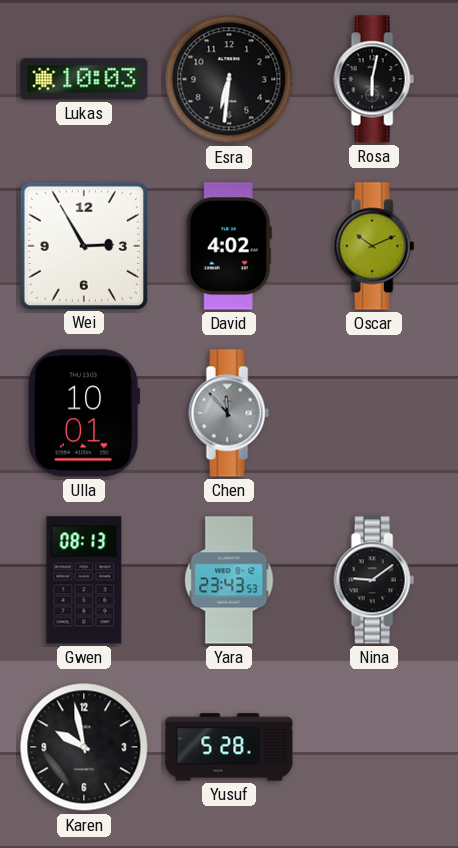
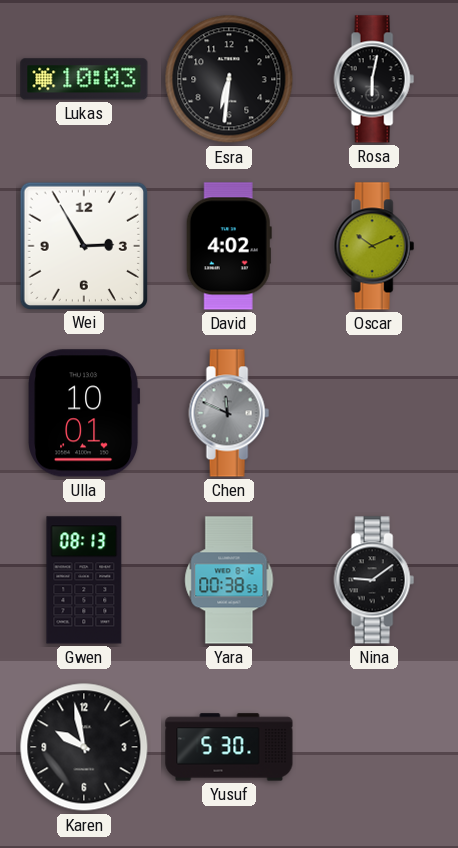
Chen: 11:53 -> 11:49
Yara: 23:43 -> 00:38
Yusuf: 5:28 -> 5:30
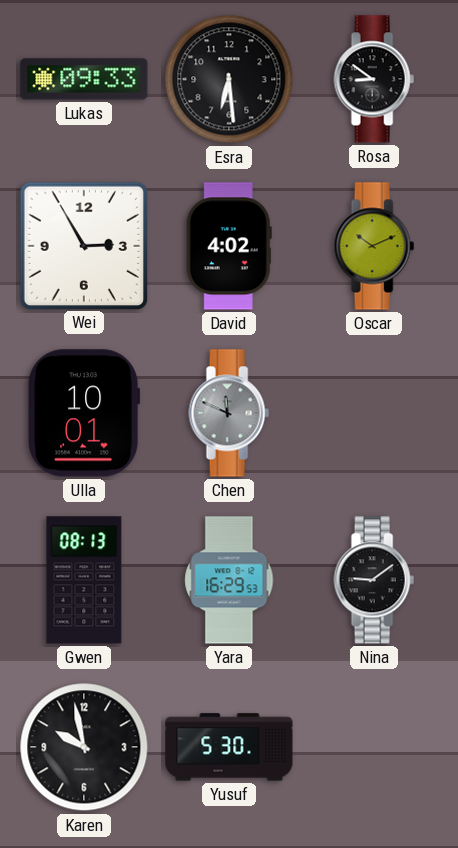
Lukas: 10:03 -> 09:33
Esra: 6:31 -> 6:29
Rosa: 6:02 -> 8:51
Yara: 00:38 -> 16:29
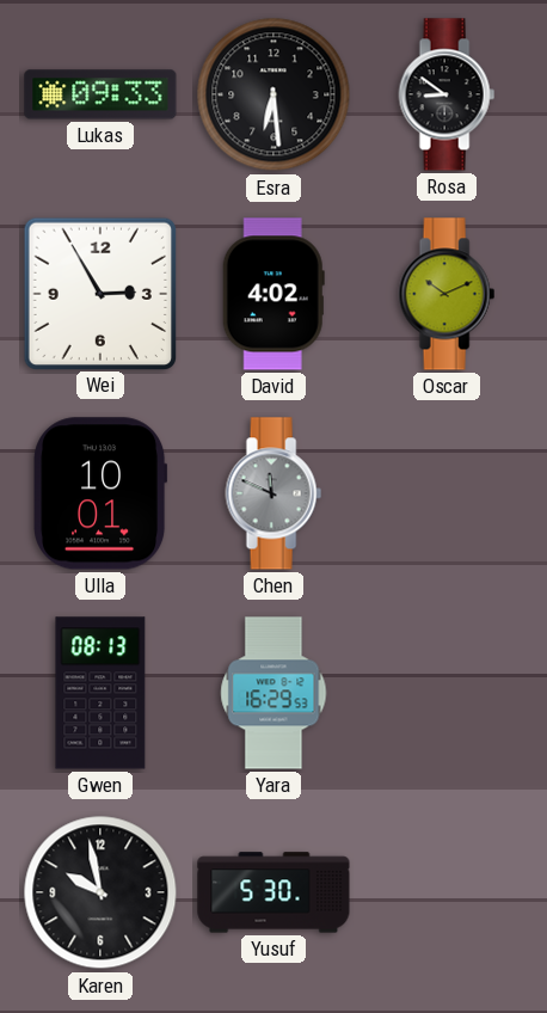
Nina: 9:09 -> none
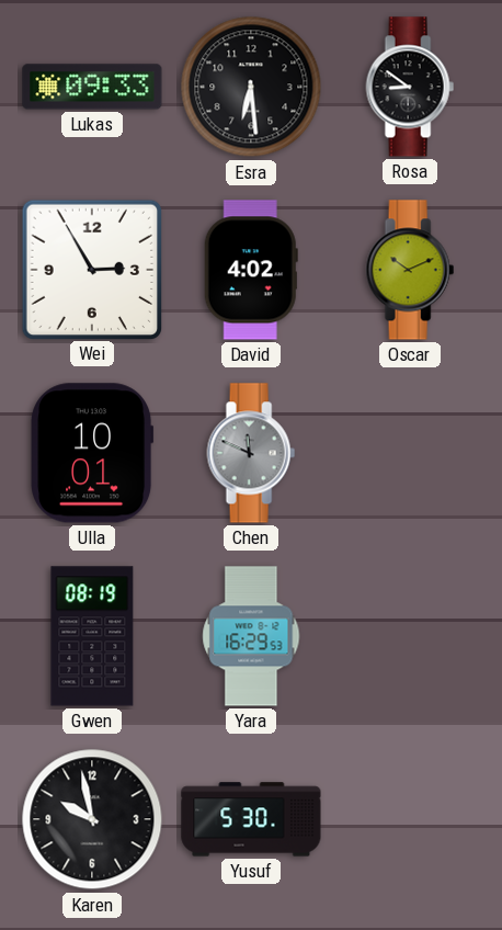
Gwen: 08:13 -> 08:19
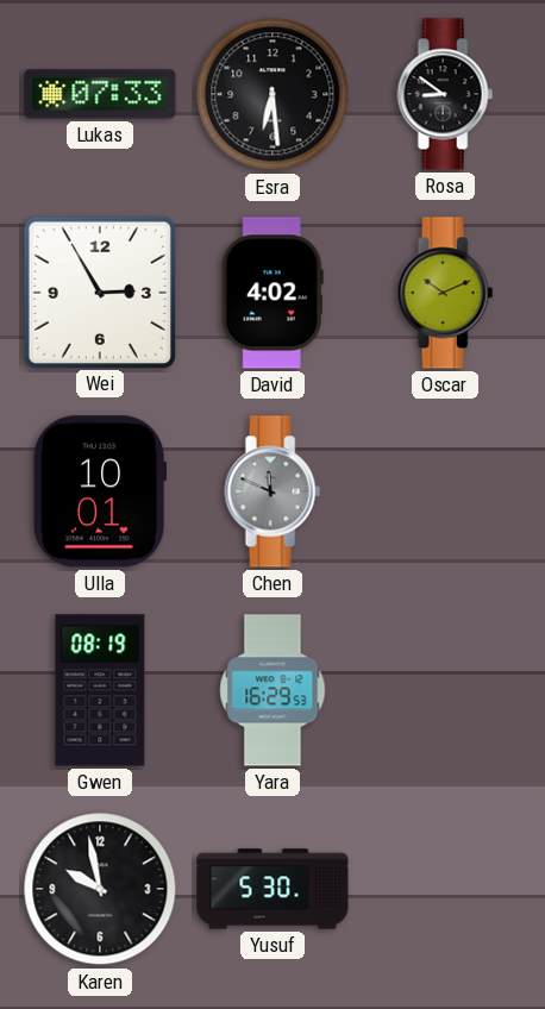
Lukas: 09:33 -> 07:33
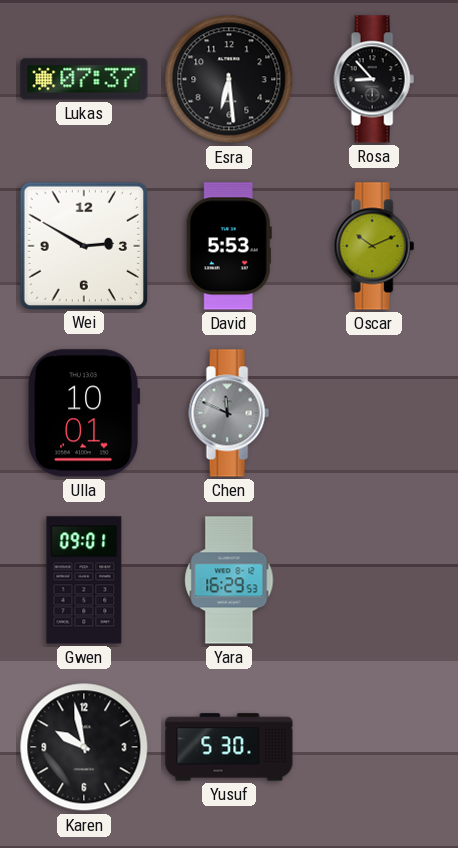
Lukas: 07:33 -> 07:37
Rosa: 8:51 -> 8:53
Wei: 2:55 -> 2:50
David: 4:02 -> 5:53
Gwen: 08:19 -> 09:01
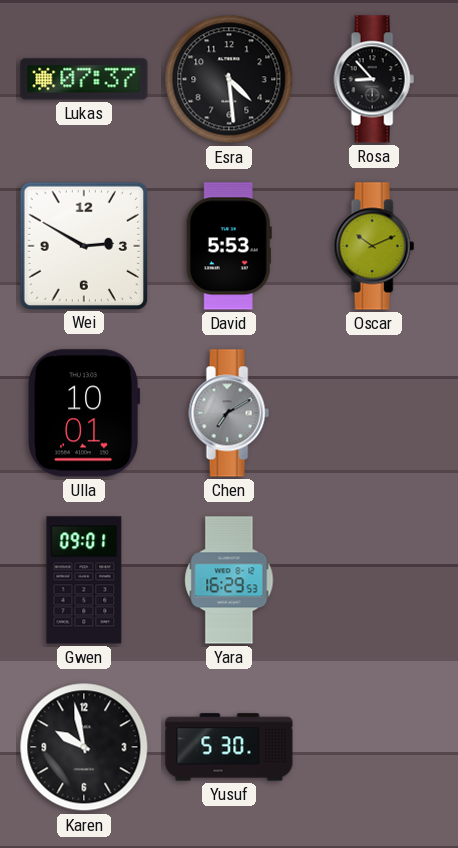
Esra: 6:29 -> 4:29
Chen: 11:49 -> 7:10
